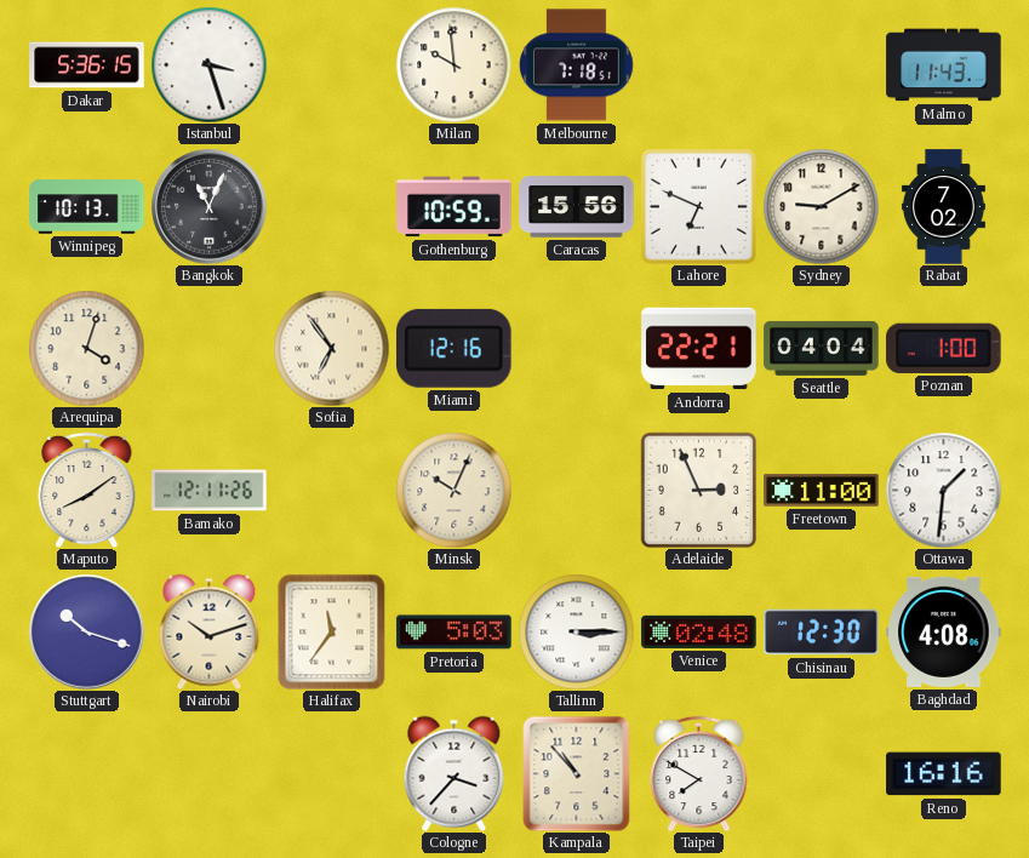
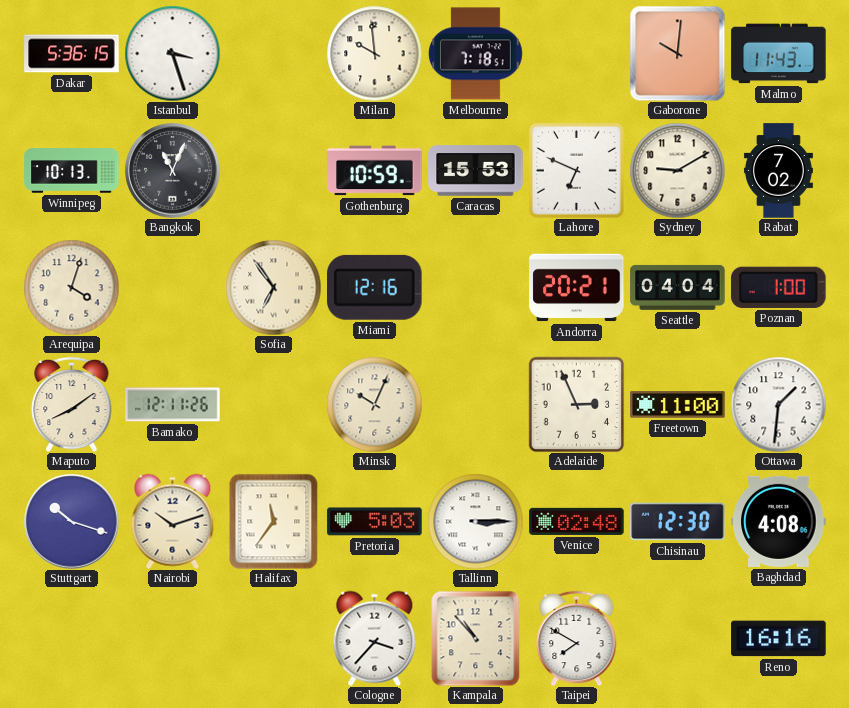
Gaborone: none -> 10:01
Caracas: 15:56 -> 15:53
Andorra: 22:21 -> 20:21
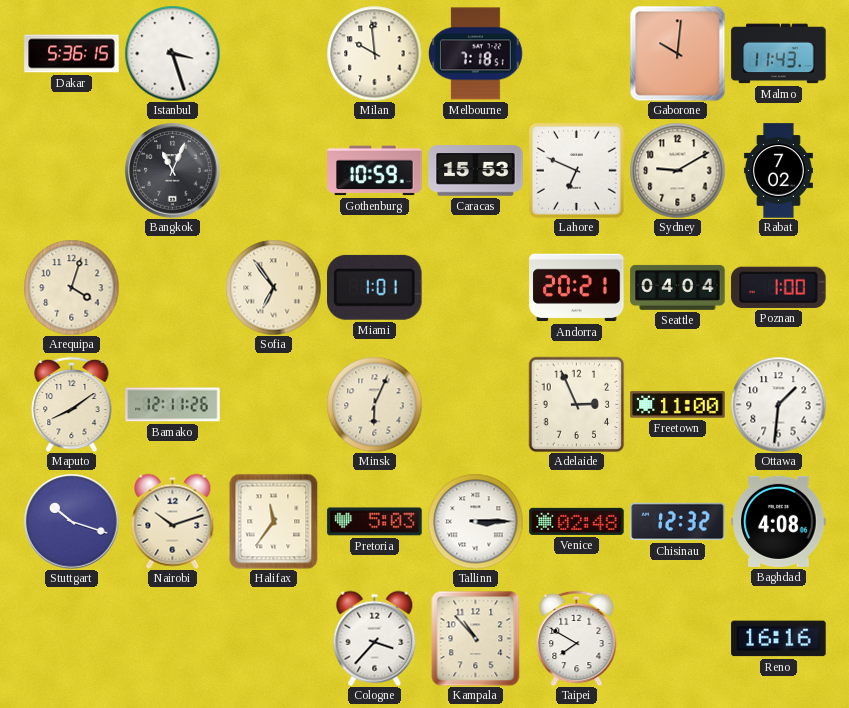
Winnipeg: 10:13 -> none
Miami: 12:16 -> 1:01
Minsk: 10:04 -> 6:04
Chisinau: 12:30 -> 12:32
